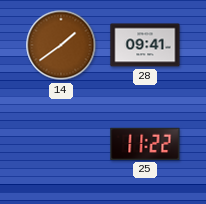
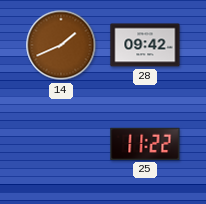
14: 1:39 -> 1:41
28: 09:41 -> 09:42
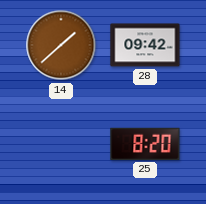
14: 1:41 -> 1:38
25: 11:22 -> 8:20
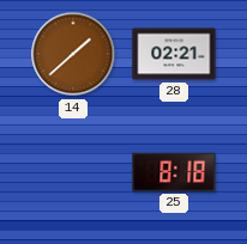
28: 09:42 -> 02:21
25: 8:20 -> 8:18
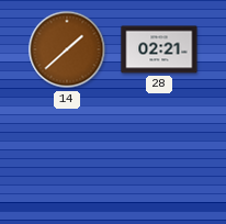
25: 8:18 -> none
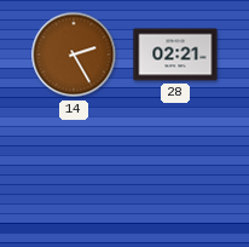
14: 1:38 -> 2:25
